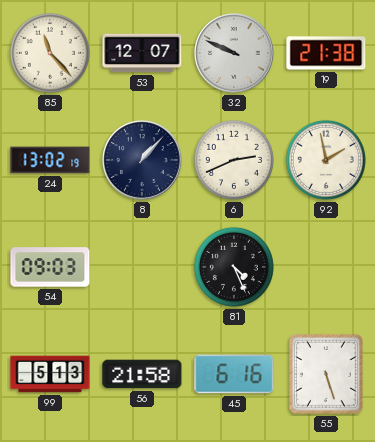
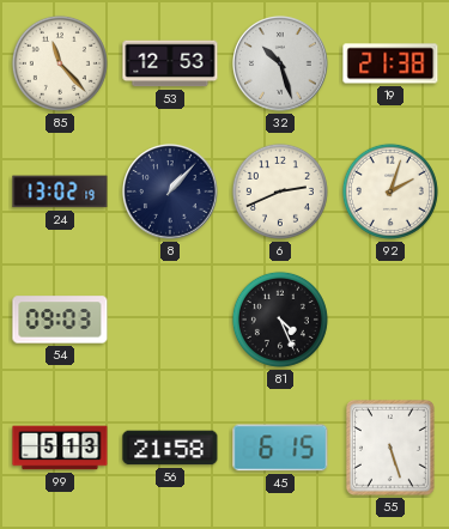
53: 12:07 -> 12:53
32: 9:49 -> 10:27
92: 1:58 -> 2:03
45: 6:16 -> 6:15
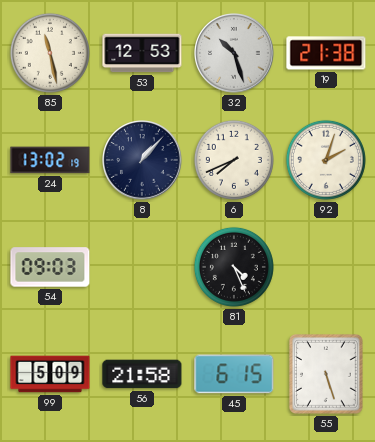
85: 11:23 -> 11:28
6: 2:41 -> 7:41
99: 5:13 -> 5:09
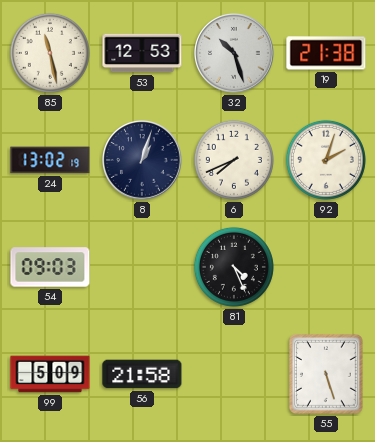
8: 1:07 -> 1:03
45: 6:15 -> none
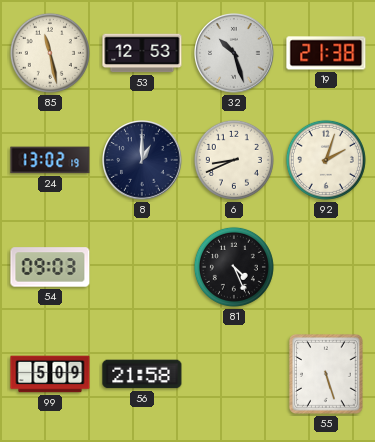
8: 1:03 -> 1:00
6: 7:41 -> 8:41
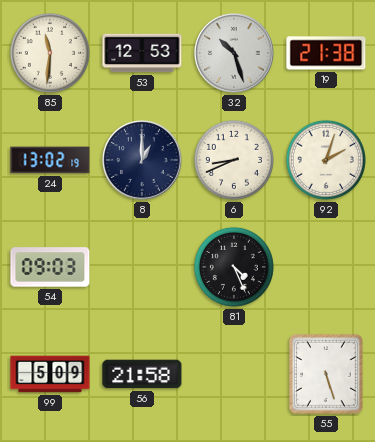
85: 11:28 -> 11:31
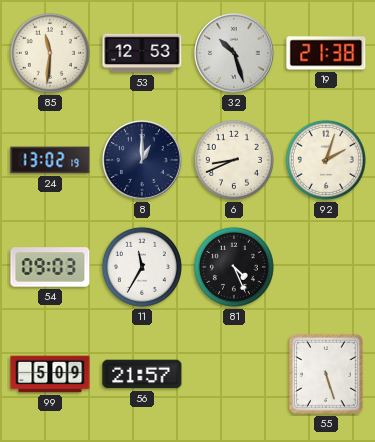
11: none -> 11:35
56: 21:58 -> 21:57
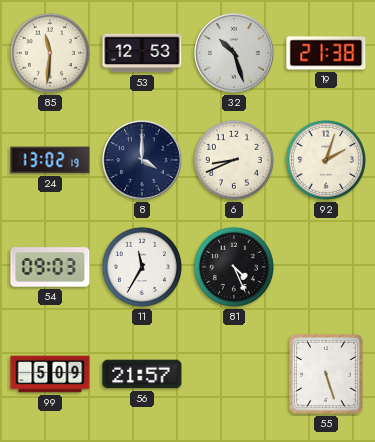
8: 1:00 -> 4:00
